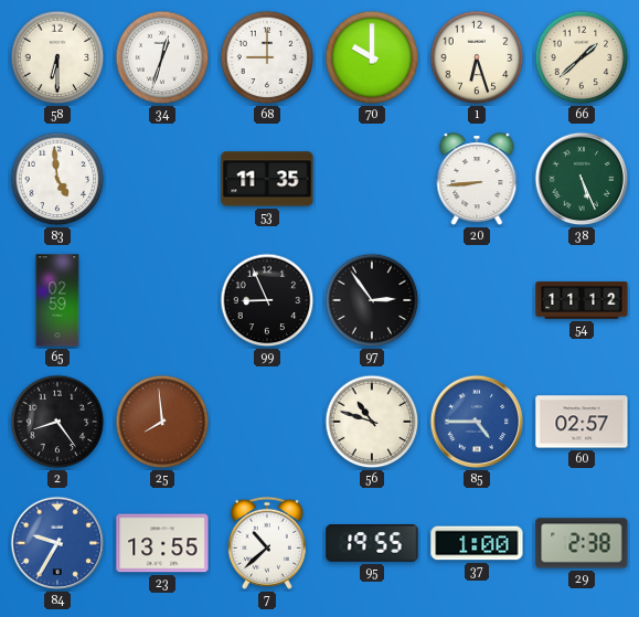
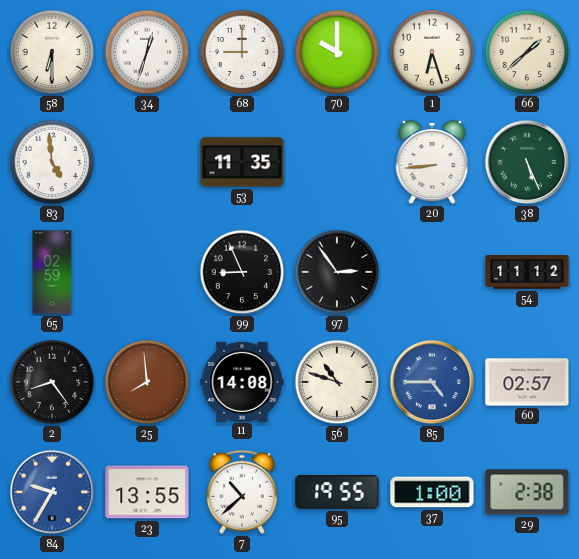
11: none -> 14:08
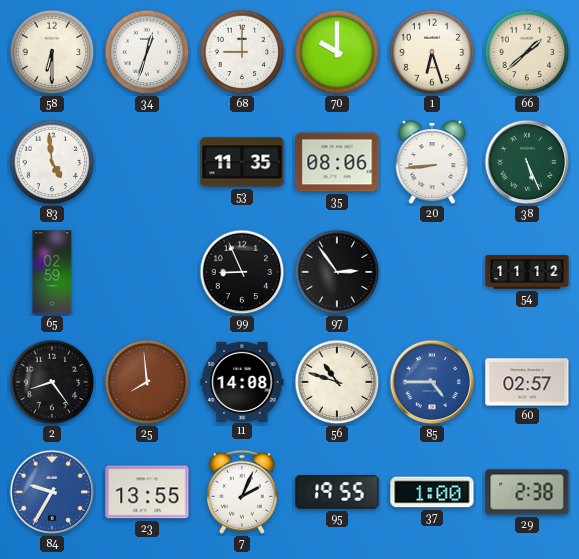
35: none -> 08:06
7: 10:38 -> 2:04
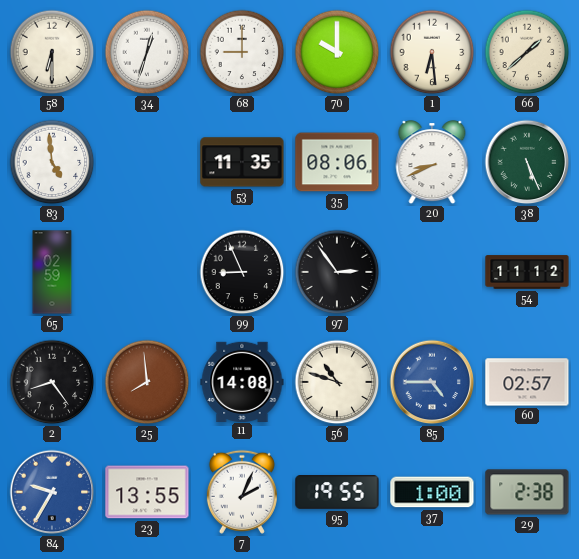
1: 6:27 -> 6:29
20: 8:44 -> 8:41
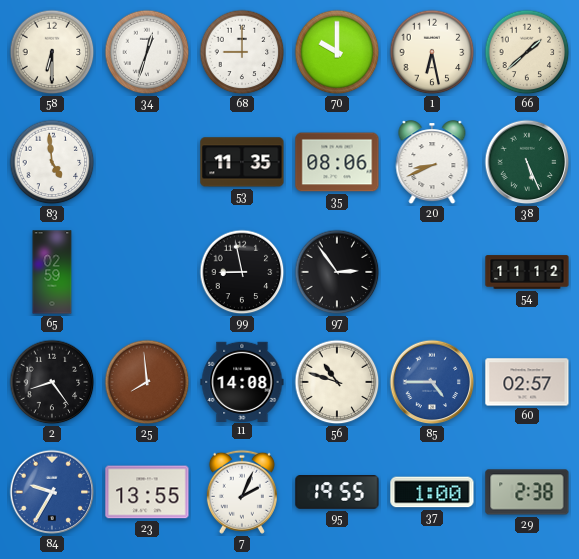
1: 6:29 -> 6:28
99: 8:56 -> 8:58
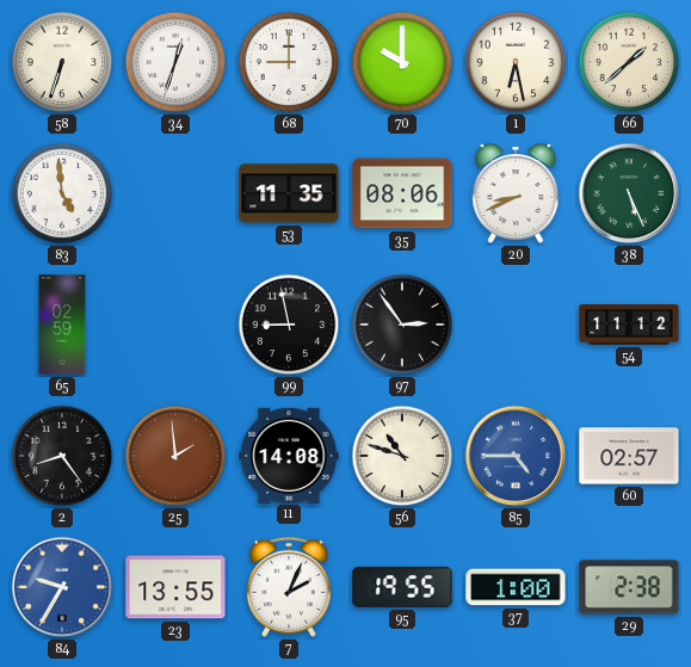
58: 6:30 -> 6:33
25: 7:59 -> 1:59
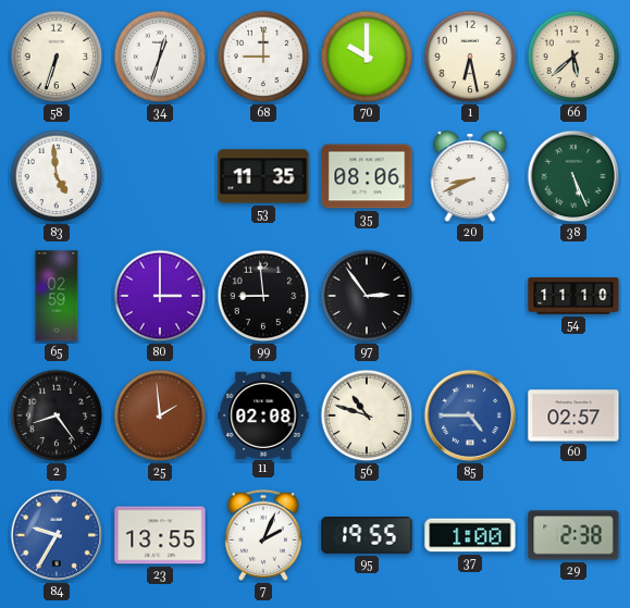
66: 1:38 -> 5:38
80: none -> 3:00
99: 8:58 -> 8:59
54: 11:12 -> 11:10
11: 14:08 -> 02:08
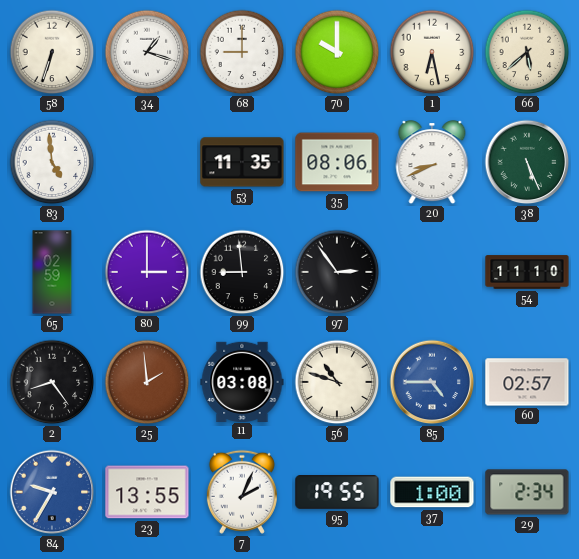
34: 12:33 -> 1:18
11: 02:08 -> 03:08
29: 2:38 -> 2:34
